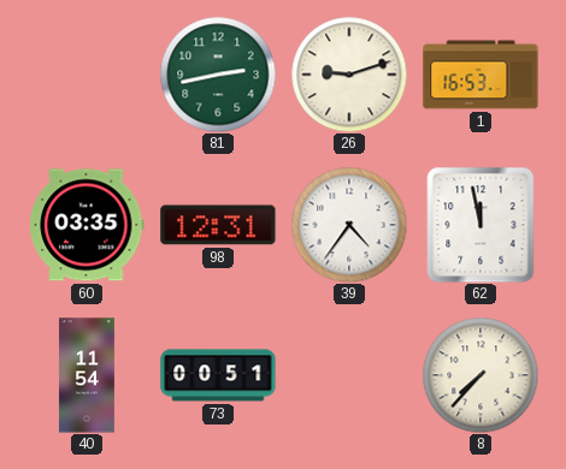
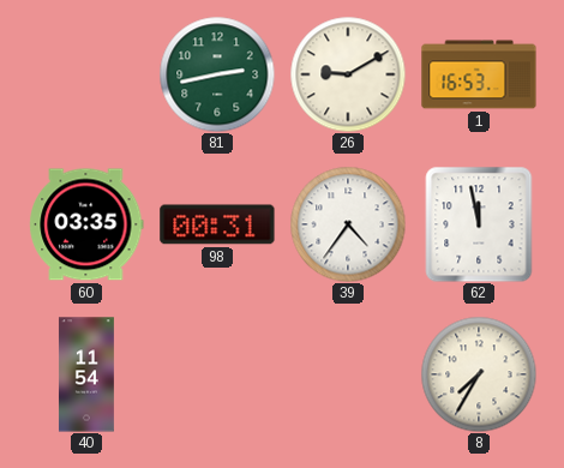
26: 9:12 -> 9:10
98: 12:31 -> 00:31
73: 00:51 -> none
8: 7:37 -> 7:35
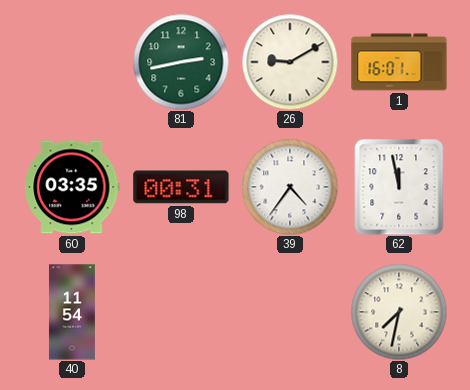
1: 16:53 -> 16:01
8: 7:35 -> 7:32
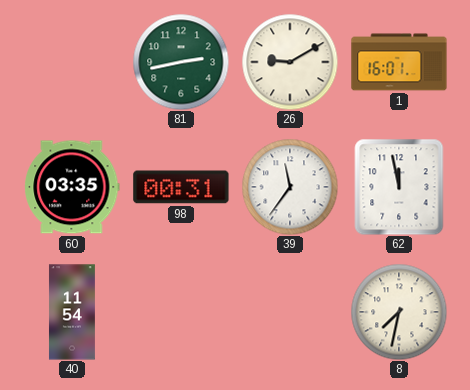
39: 4:36 -> 11:36
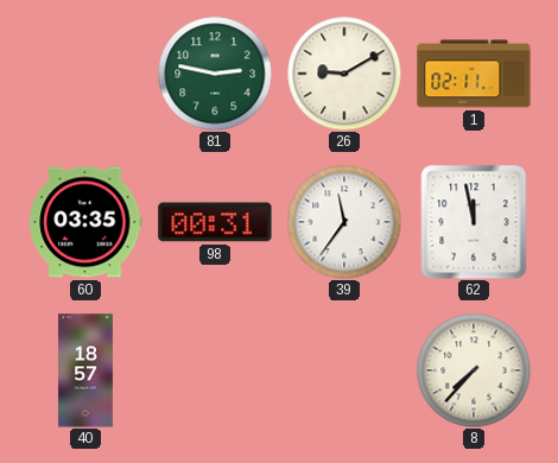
81: 2:43 -> 2:47
1: 16:01 -> 02:11
40: 11:54 -> 18:57
8: 7:32 -> 7:37
